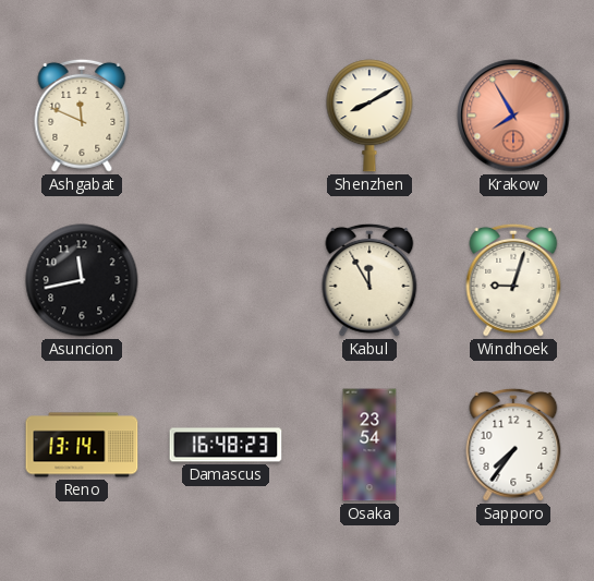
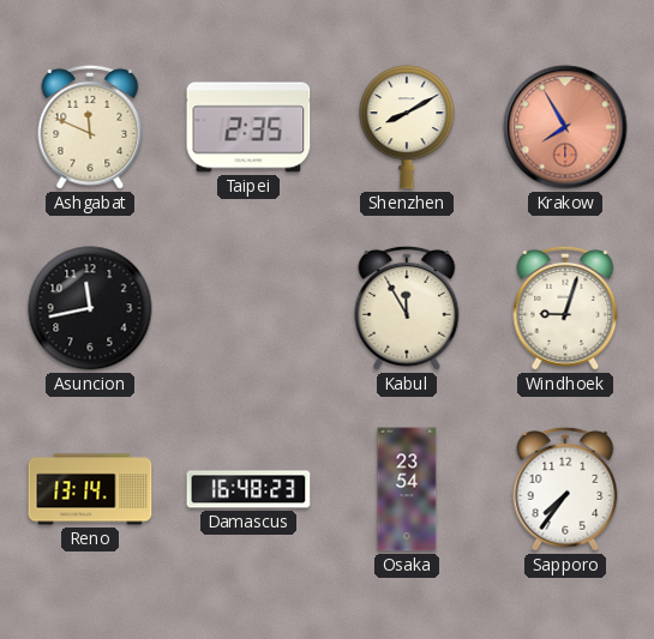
Taipei: none -> 2:35
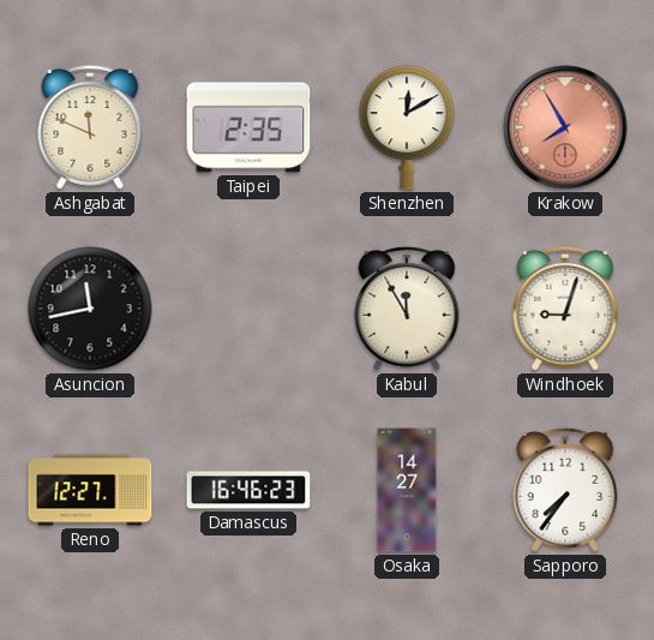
Shenzhen: 8:10 -> 12:10
Reno: 13:14 -> 12:27
Damascus: 16:48 -> 16:46
Osaka: 23:54 -> 14:27
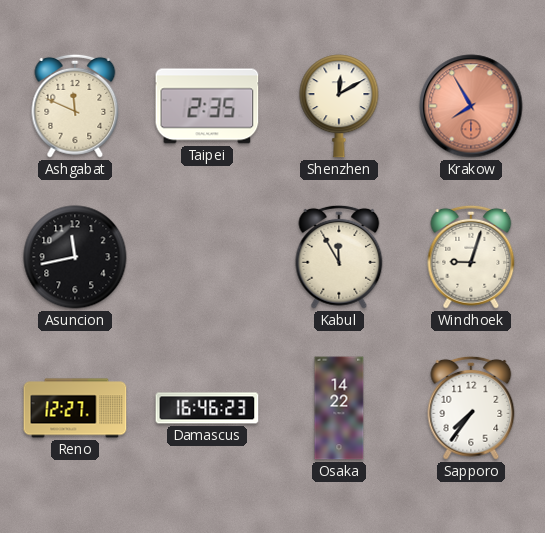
Osaka: 14:27 -> 14:22
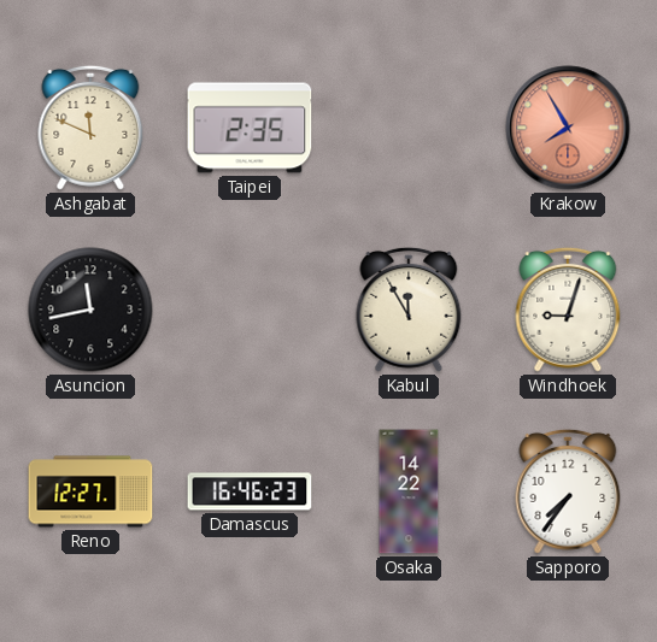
Shenzhen: 12:10 -> none
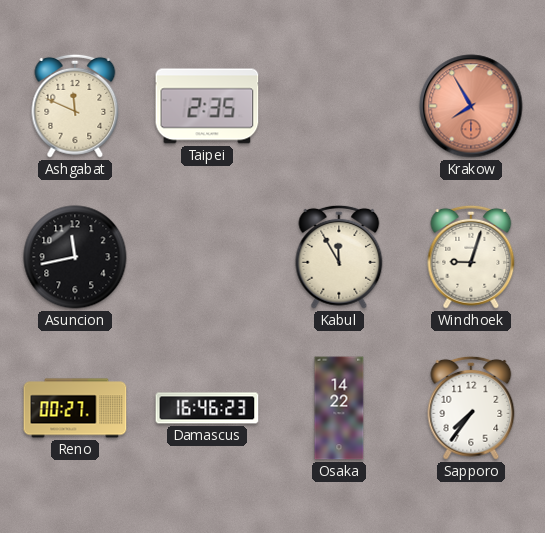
Reno: 12:27 -> 00:27
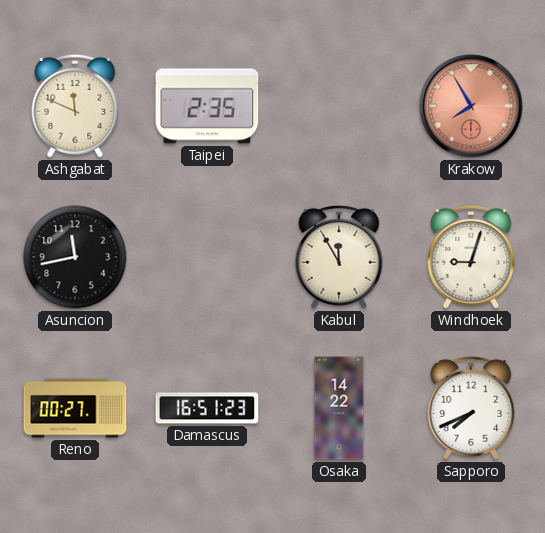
Damascus: 16:46 -> 16:51
Sapporo: 7:36 -> 7:41
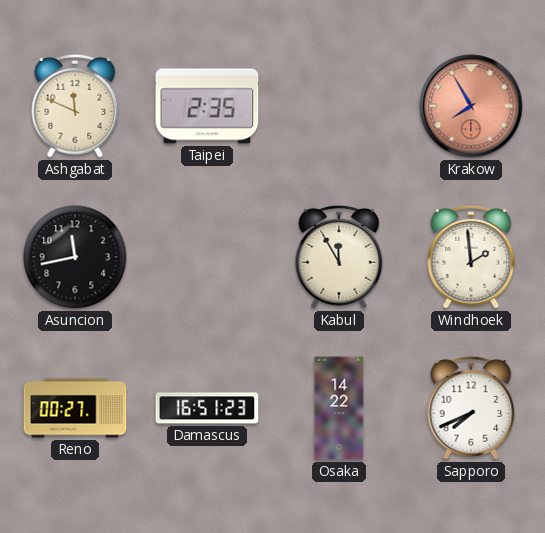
Windhoek: 9:03 -> 1:59
